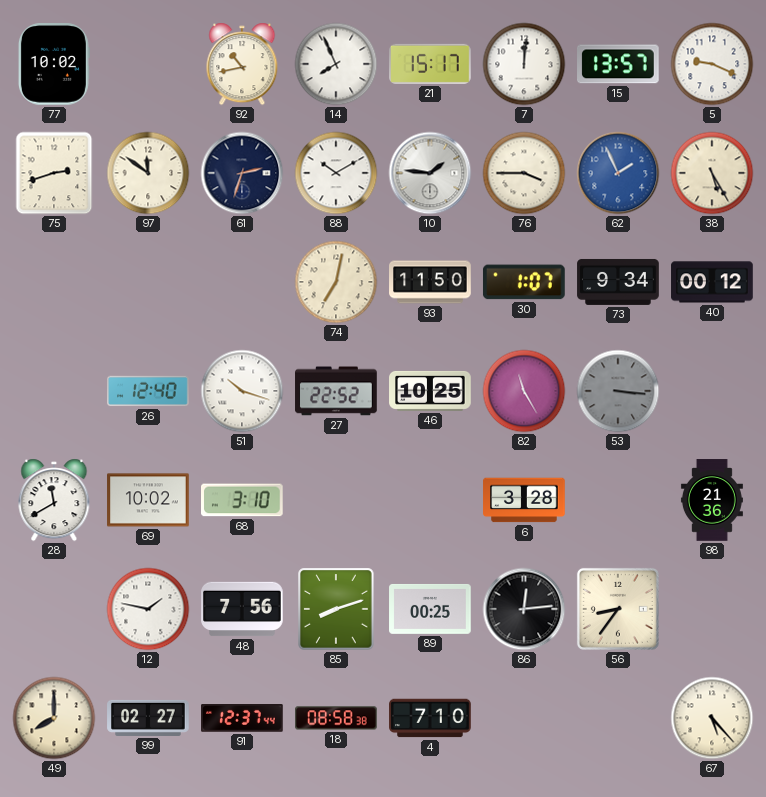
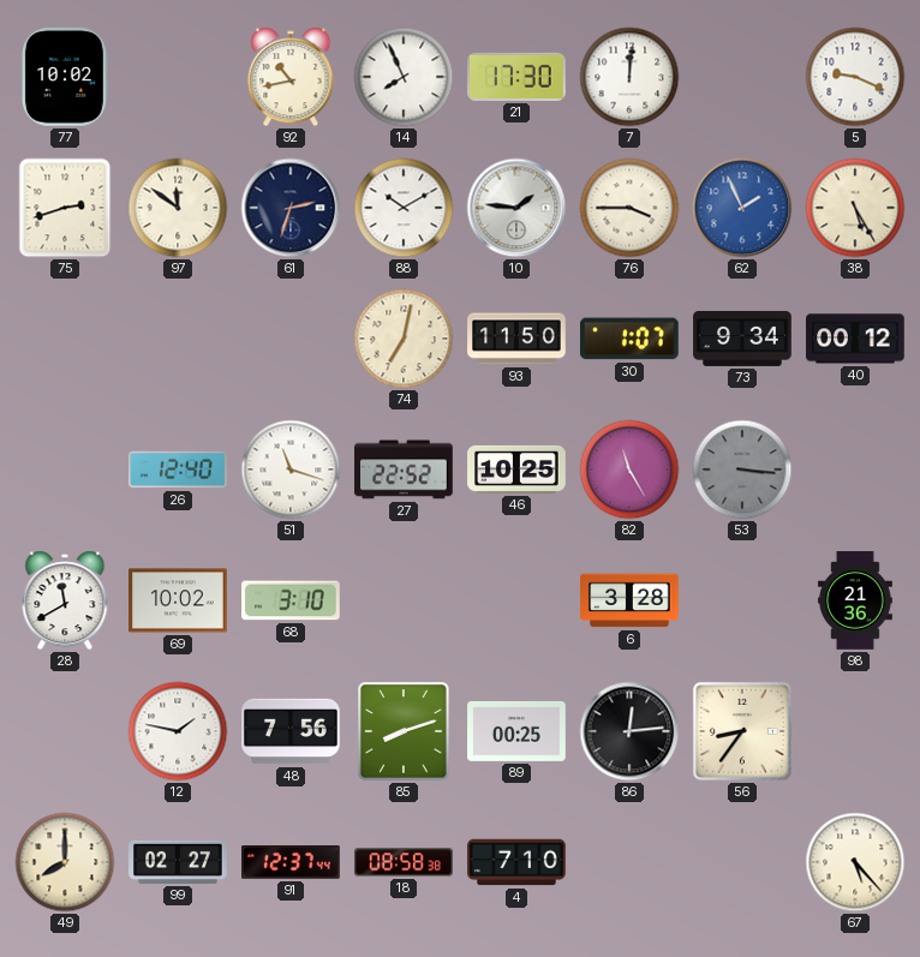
21: 15:17 -> 17:30
15: 13:57 -> none
51: 10:18 -> 11:18
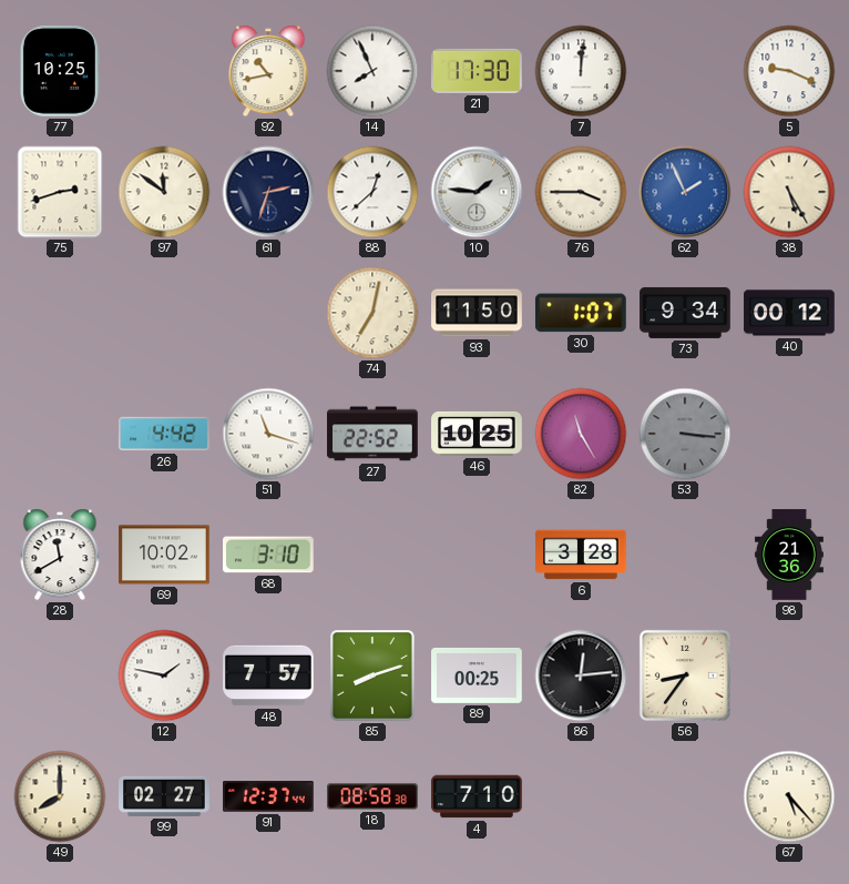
77: 10:02 -> 10:25
88: 10:10 -> 12:38
26: 12:40 -> 4:42
48: 7:56 -> 7:57
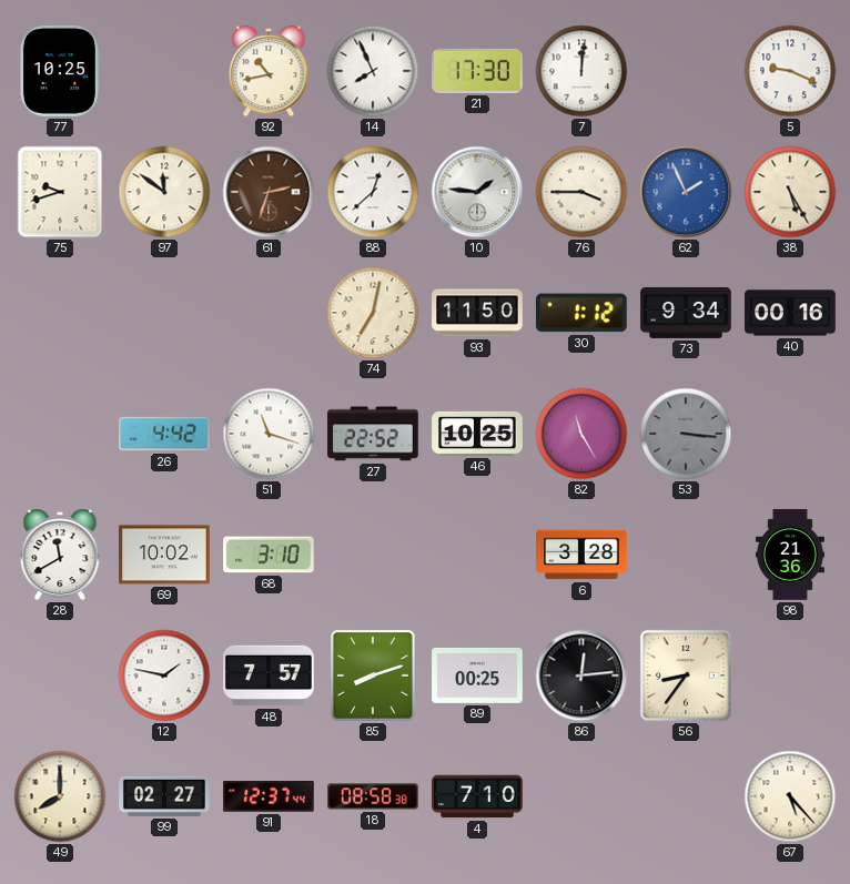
75: 2:42 -> 9:42
61 dial: navy -> brown
30: 1:07 -> 1:12
40: 00:12 -> 00:16
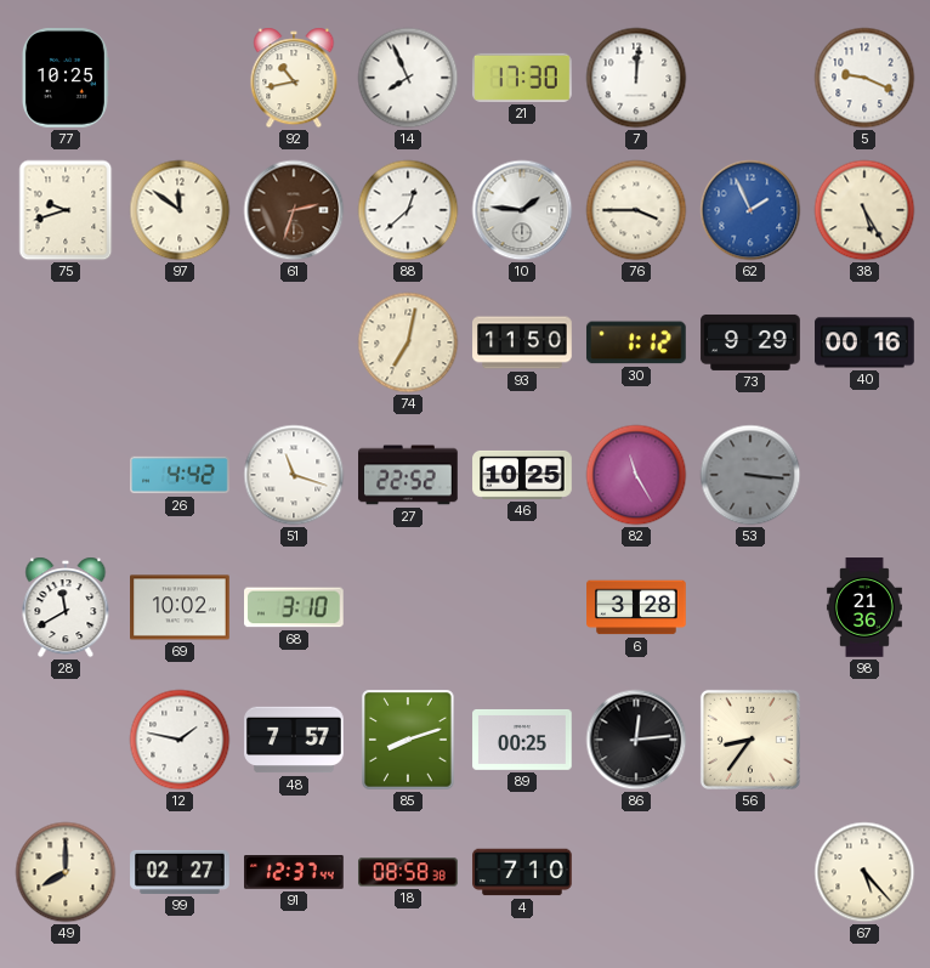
73: 9:34 -> 9:29
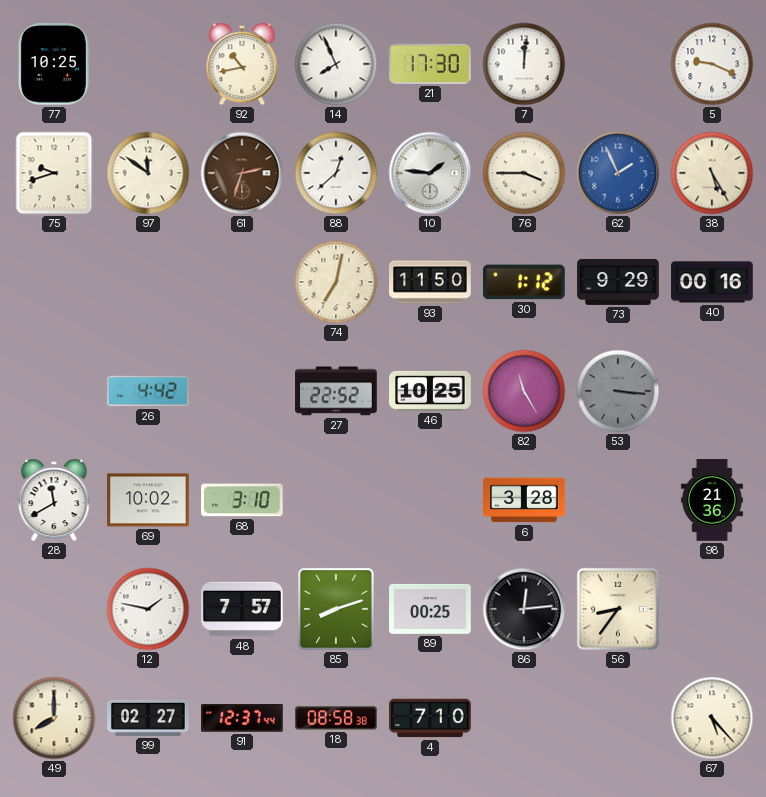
51: 11:18 -> none
